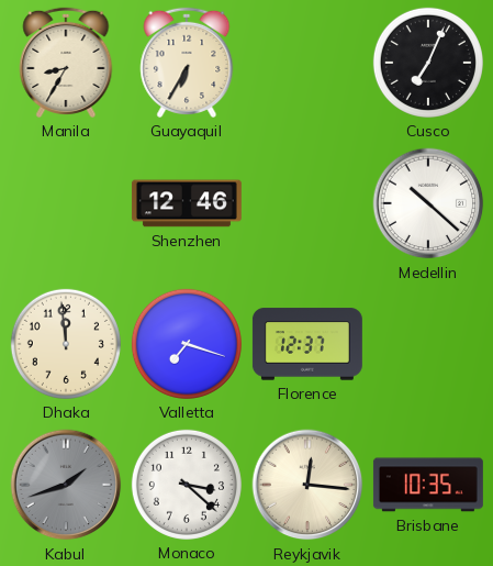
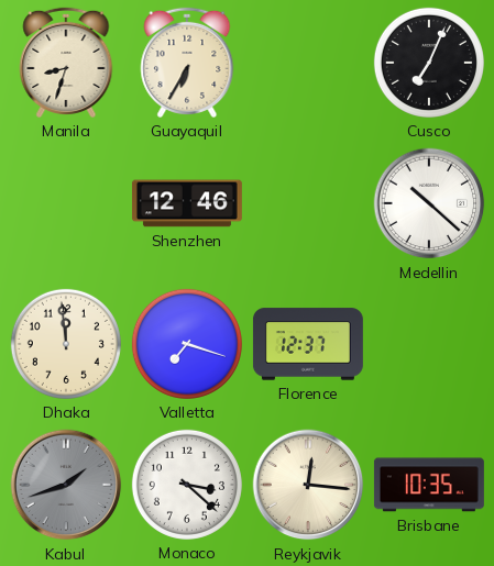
Manila: 8:35 -> 8:33
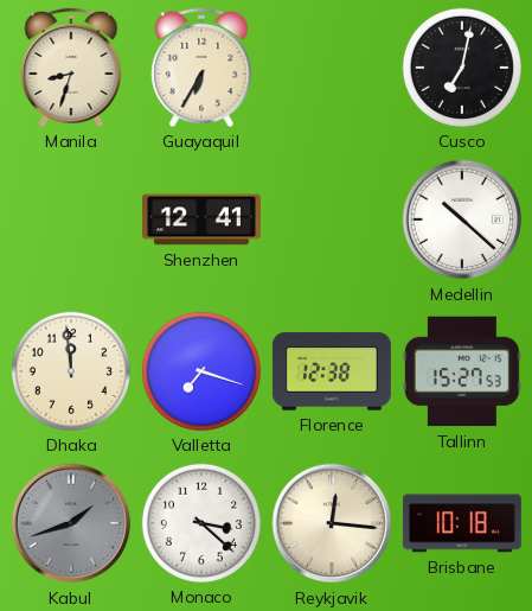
Cusco: 7:04 -> 7:02
Shenzhen: 12:46 -> 12:41
Florence: 12:37 -> 12:38
Tallinn: none -> 15:27
Brisbane: 10:35 -> 10:18
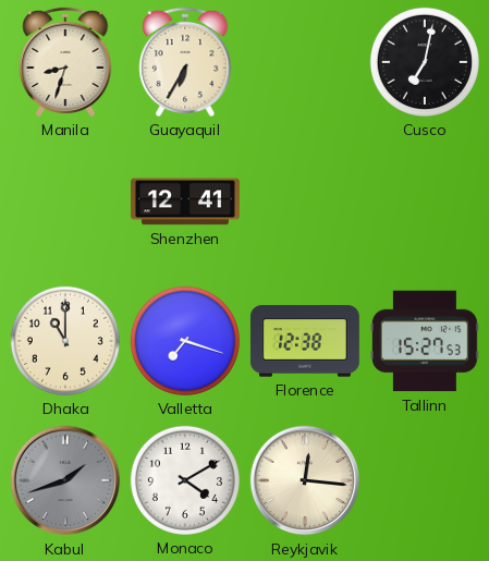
Medellin: 10:22 -> none
Dhaka: 11:59 -> 11:00
Monaco: 3:22 -> 4:10
Brisbane: 10:18 -> none
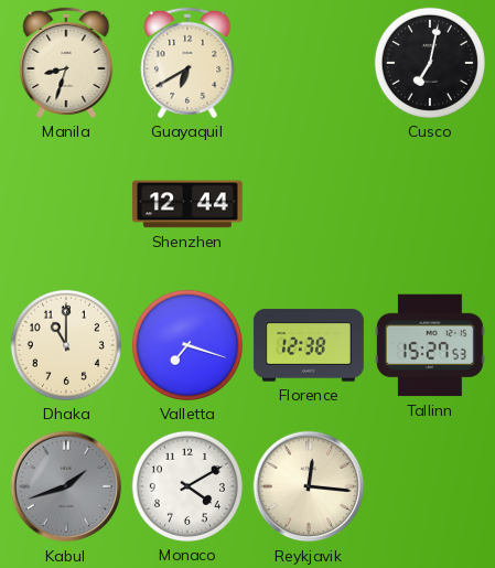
Guayaquil: 6:35 -> 6:40
Shenzhen: 12:41 -> 12:44
